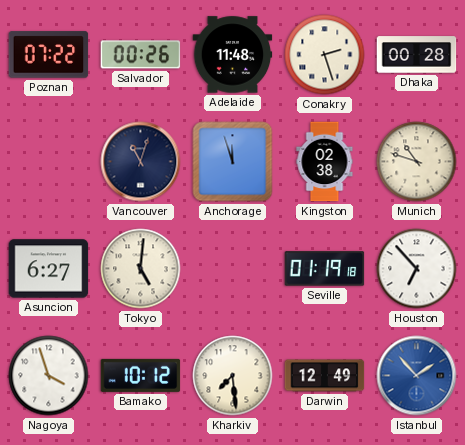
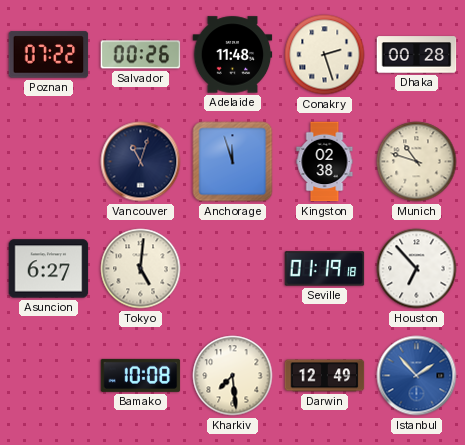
Nagoya: 3:57 -> none
Bamako: 10:12 -> 10:08
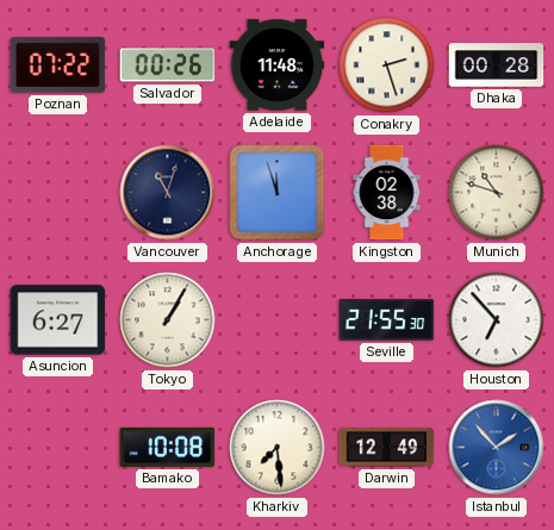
Tokyo: 5:01 -> 1:05
Seville: 01:19 -> 21:55
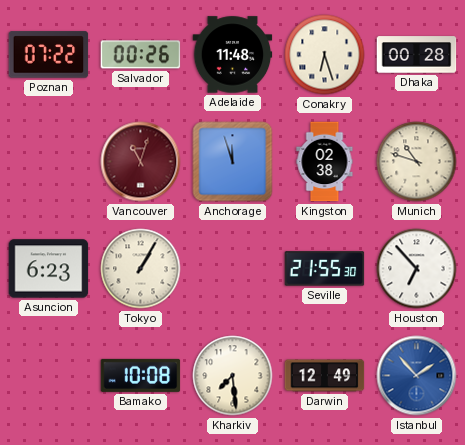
Conakry: 2:27 -> 6:27
Vancouver dial: navy -> burgundy
Asuncion: 6:27 -> 6:23
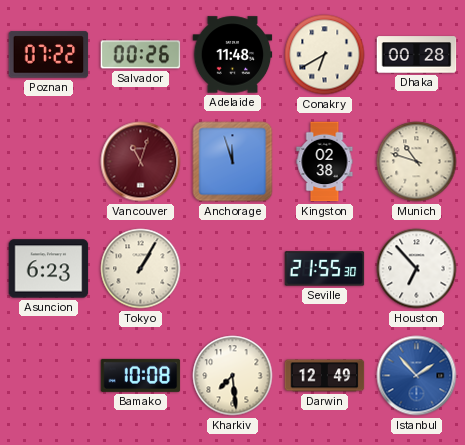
Conakry: 6:27 -> 6:40
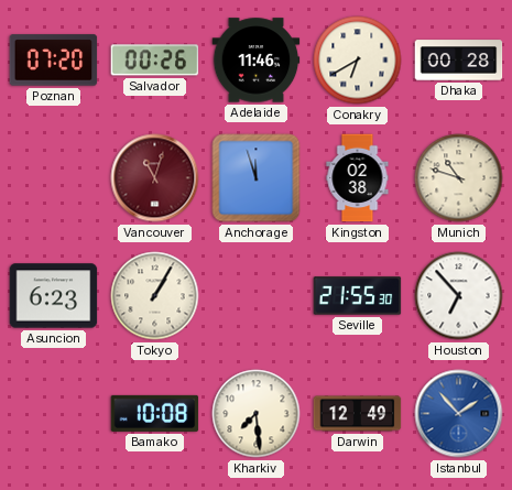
Poznan: 07:22 -> 07:20
Adelaide: 11:48 -> 11:46
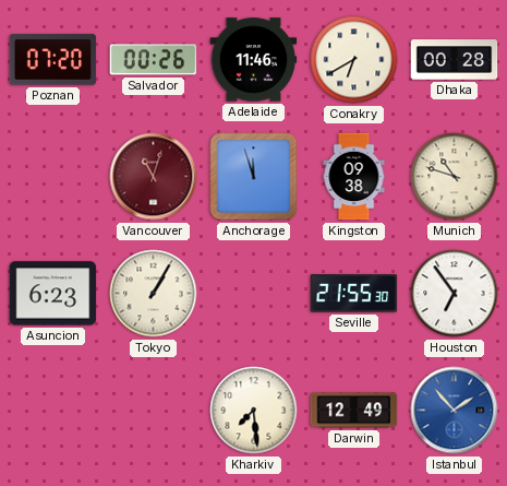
Kingston: 02:38 -> 09:38
Houston: 6:53 -> 6:54
Bamako: 10:08 -> none
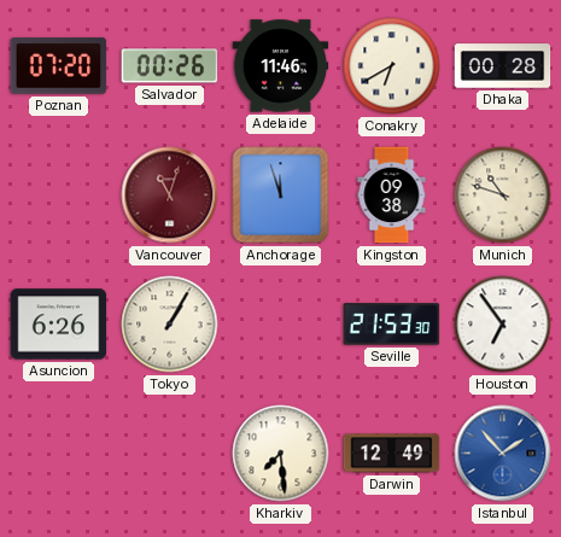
Asuncion: 6:23 -> 6:26
Seville: 21:55 -> 21:53
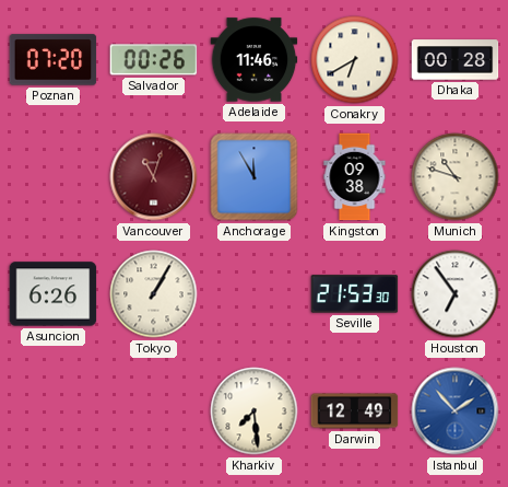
Anchorage: 11:57 -> 11:55
